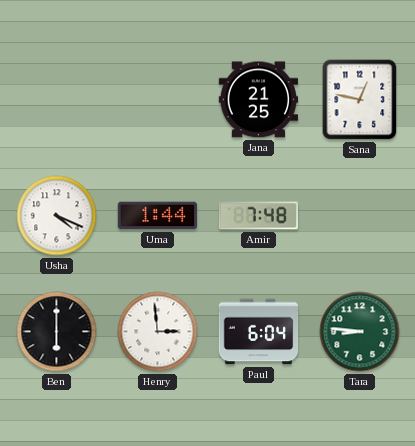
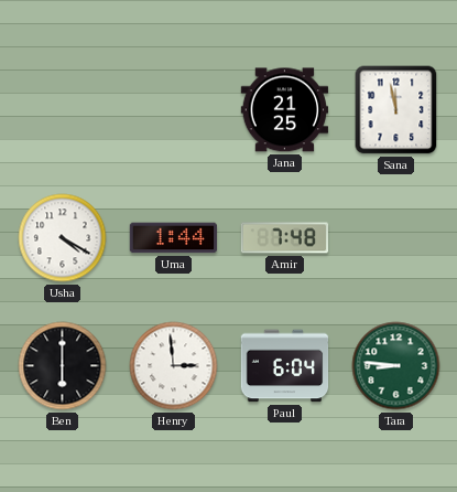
Sana: 12:47 -> 11:58
Usha: 4:19 -> 4:20
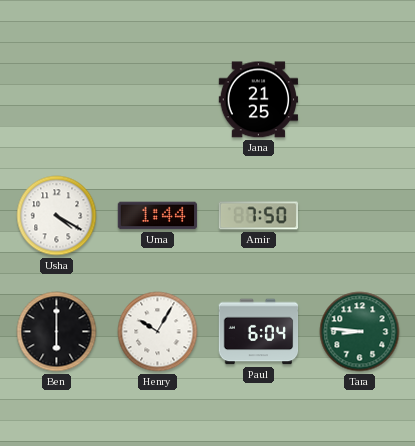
Sana: 11:58 -> none
Amir: 7:48 -> 7:50
Henry: 2:59 -> 10:05
